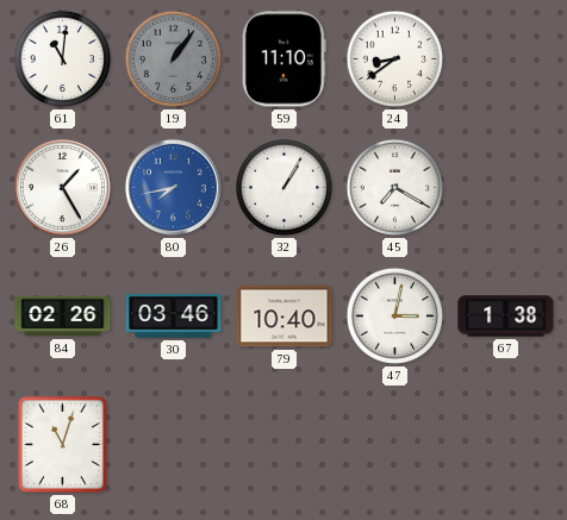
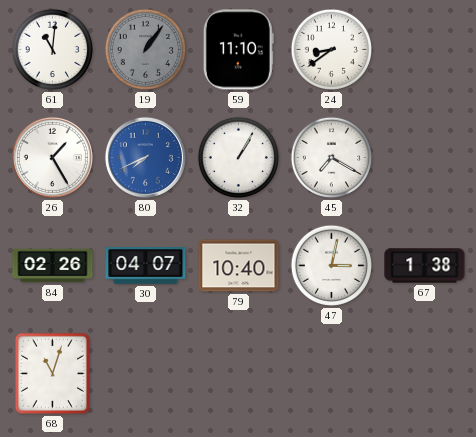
80: 7:43 -> 7:41
30: 03:46 -> 04:07
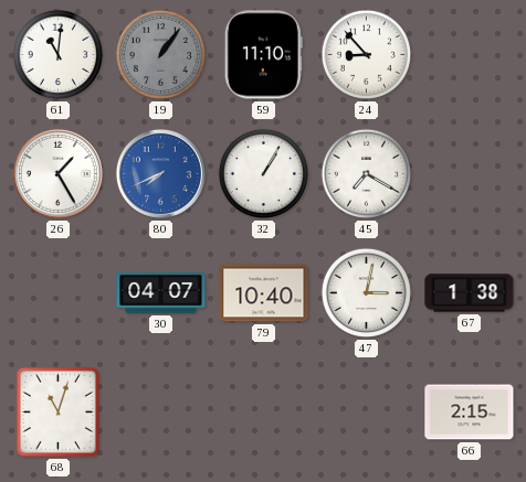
24: 8:39 -> 8:53
84: 02:26 -> none
66: none -> 2:15
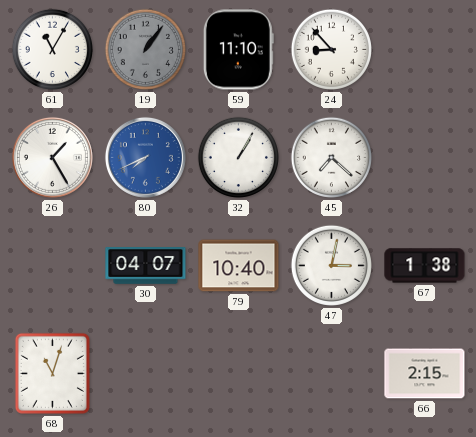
61: 11:01 -> 11:05
45: 7:20 -> 7:22
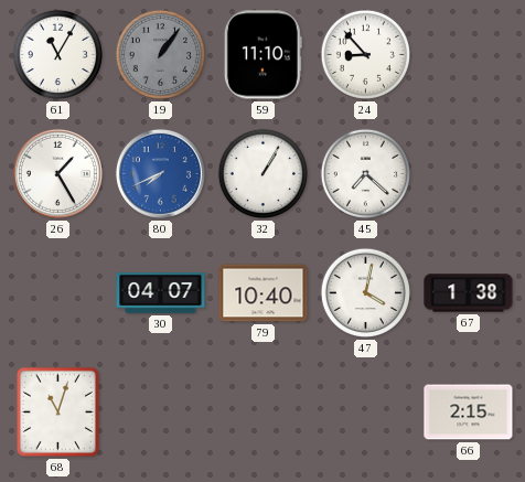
47: 3:02 -> 4:02
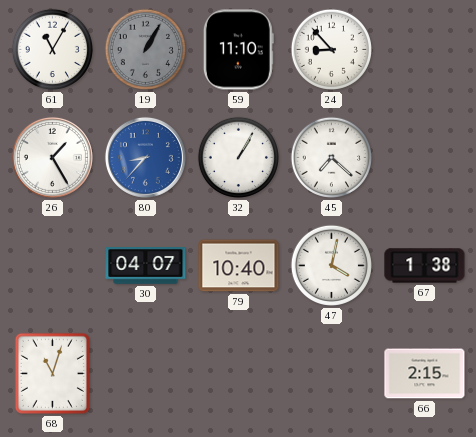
19: 1:06 -> 1:05
80: 7:41 -> 8:37
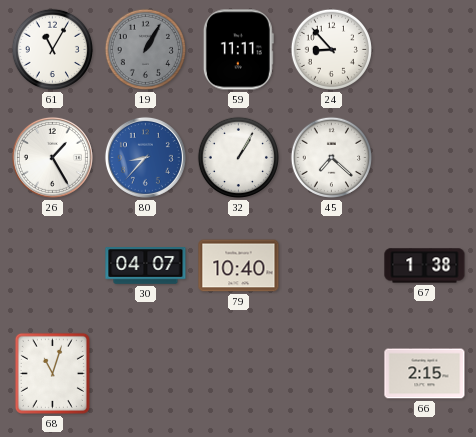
59: 11:10 -> 11:11
47: 4:02 -> none
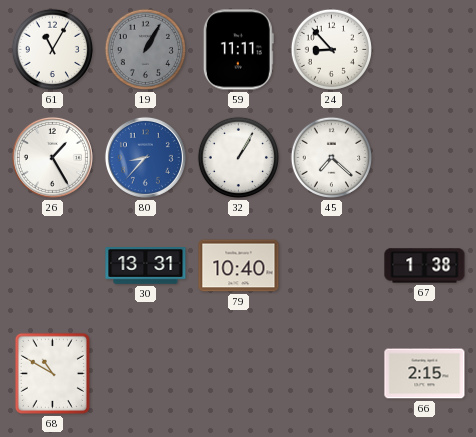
30: 04:07 -> 13:31
68: 11:03 -> 10:50
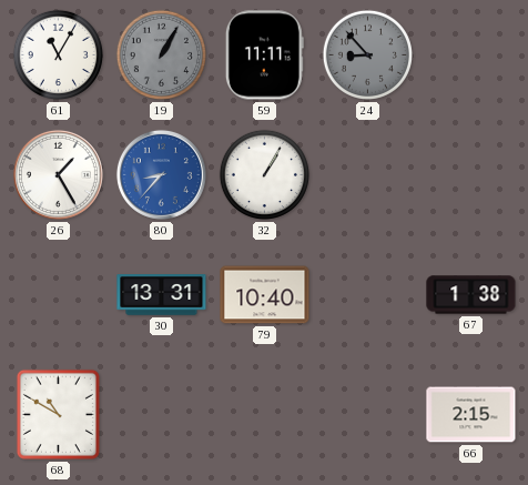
24 dial: white -> grey
45: 7:22 -> none
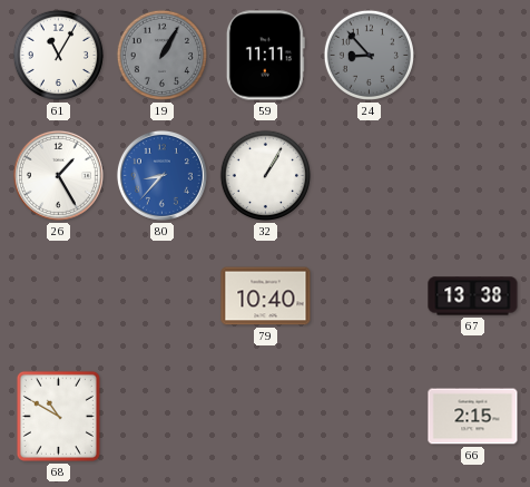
30: 13:31 -> none
67: 1:38 -> 13:38
